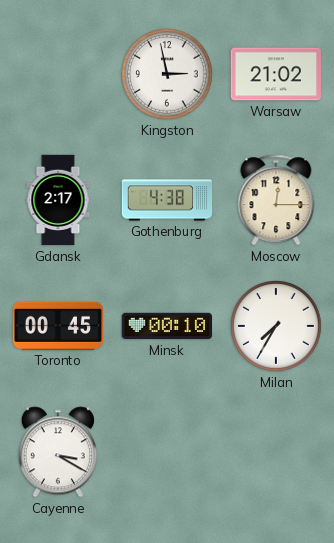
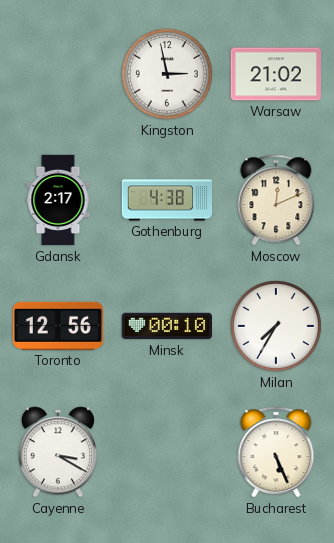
Moscow: 12:15 -> 12:11
Toronto: 00:45 -> 12:56
Bucharest: none -> 5:26
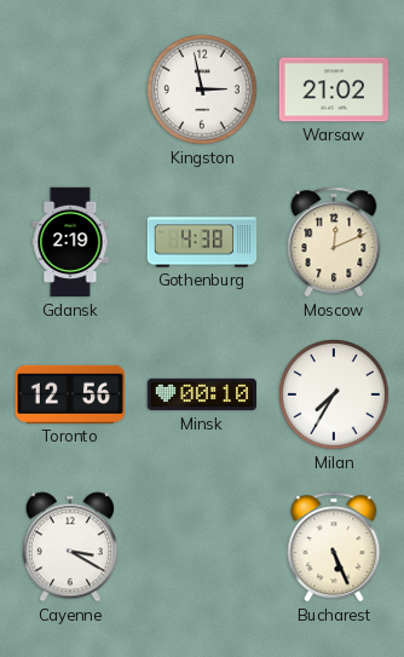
Gdansk: 2:17 -> 2:19
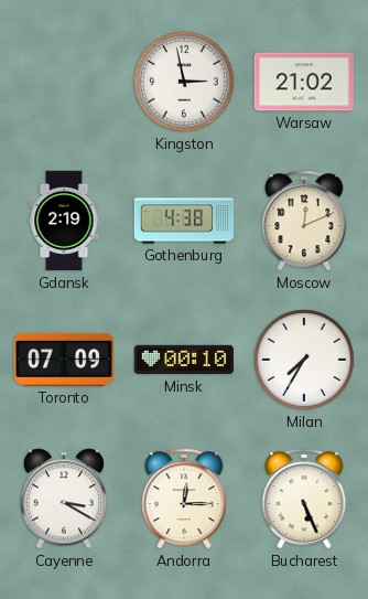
Toronto: 12:56 -> 07:09
Andorra: none -> 12:15
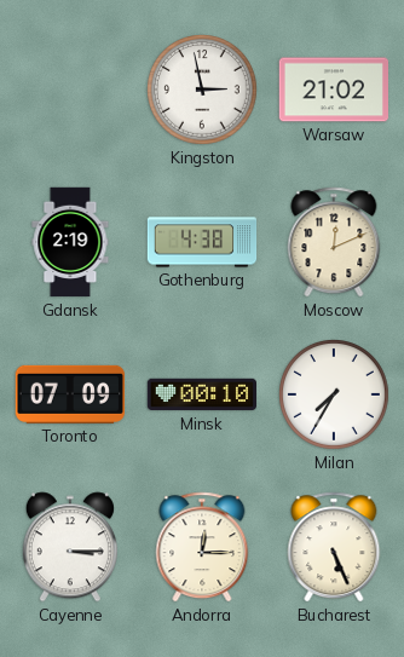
Cayenne: 3:20 -> 3:15
